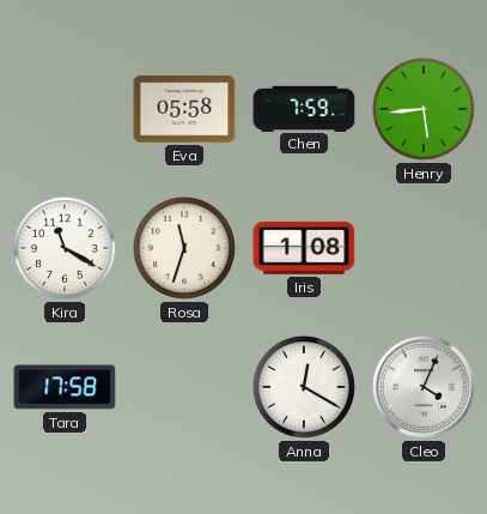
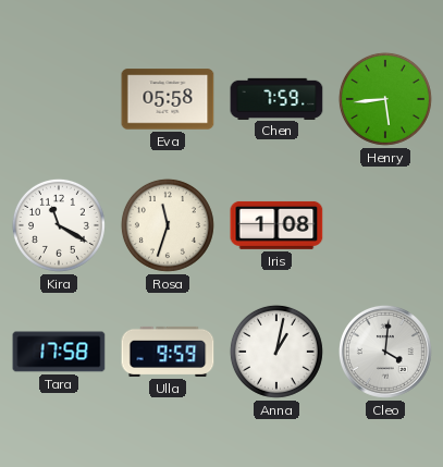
Ulla: none -> 9:59
Anna: 12:20 -> 1:02
Cleo: 4:04 -> 4:01
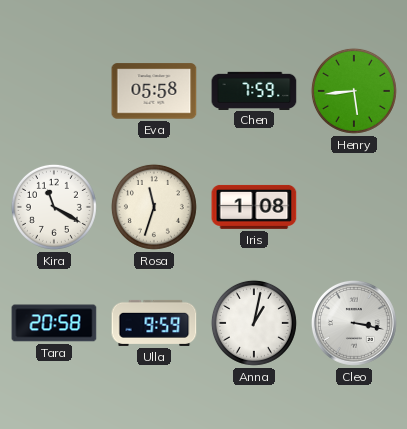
Tara: 17:58 -> 20:58
Cleo: 4:01 -> 3:17
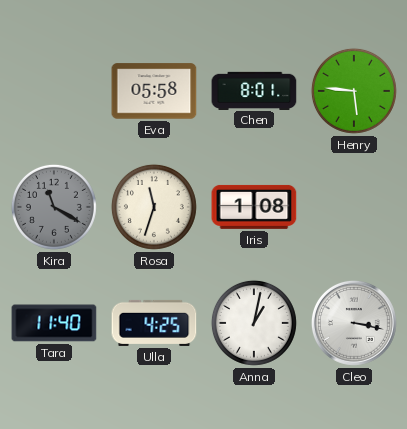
Chen: 7:59 -> 8:01
Henry: 5:44 -> 5:46
Kira dial: white -> grey
Tara: 20:58 -> 11:40
Ulla: 9:59 -> 4:25
